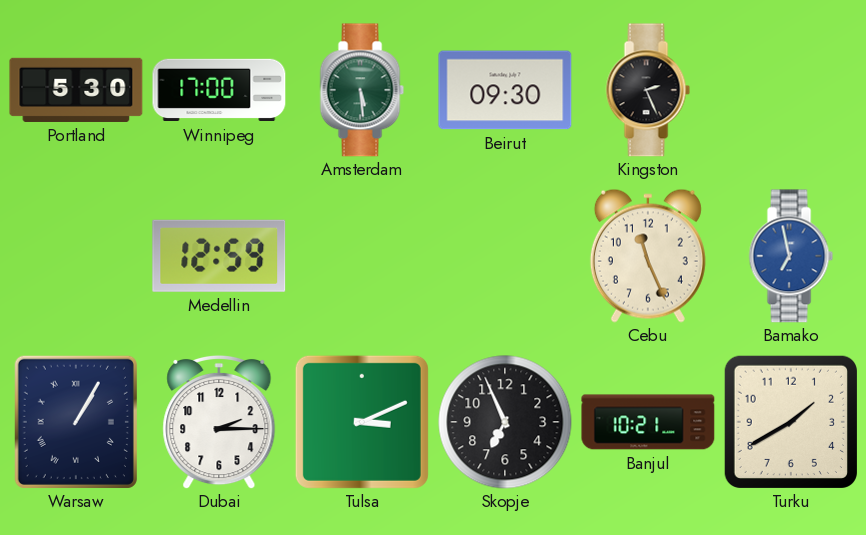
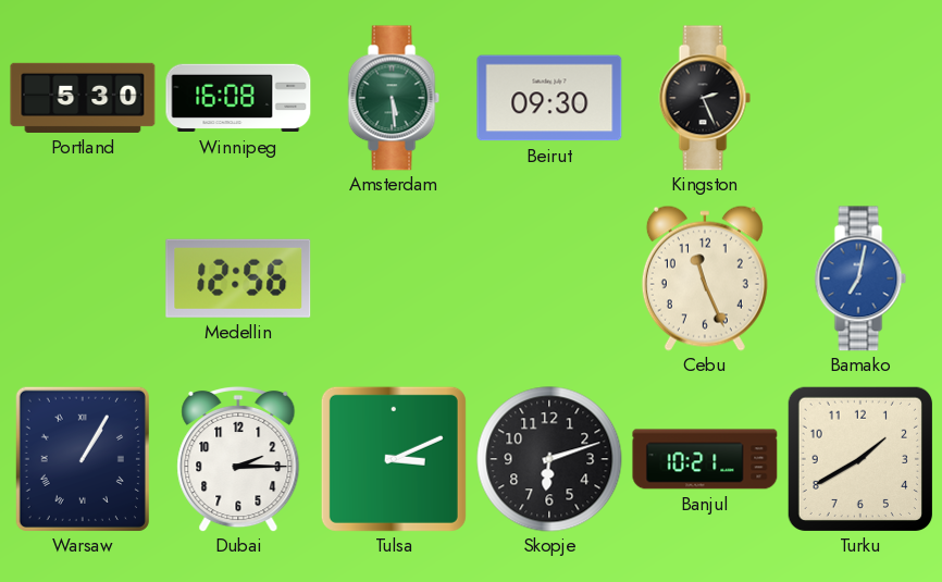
Winnipeg: 17:00 -> 16:08
Medellin: 12:59 -> 12:56
Bamako: 6:58 -> 7:02
Skopje: 6:56 -> 6:12
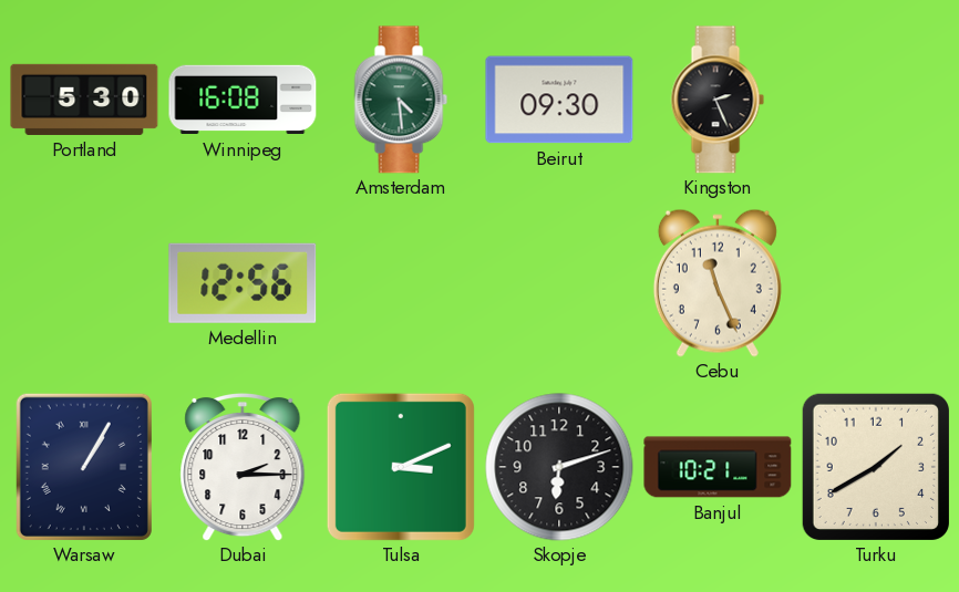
Amsterdam: 5:29 -> 4:29
Bamako: 7:02 -> none
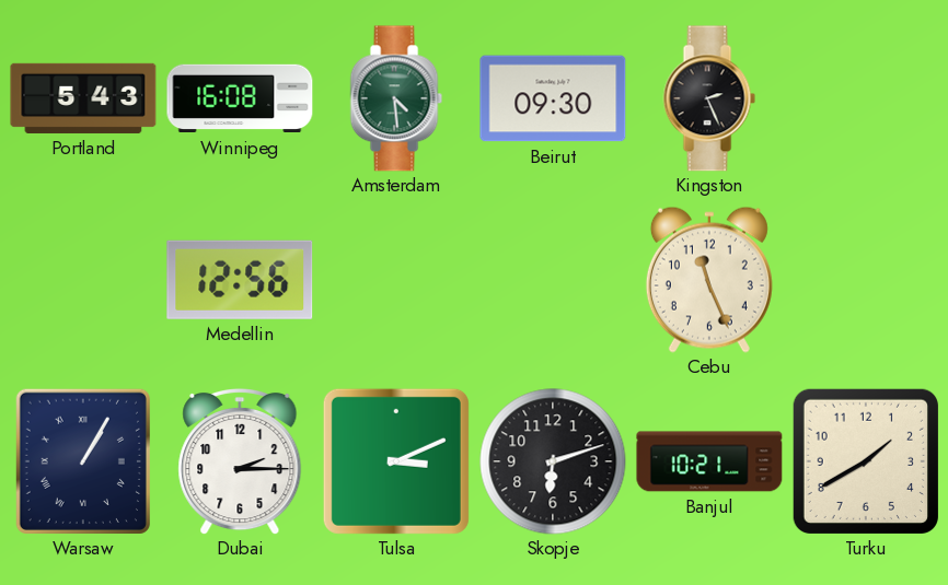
Portland: 5:30 -> 5:43
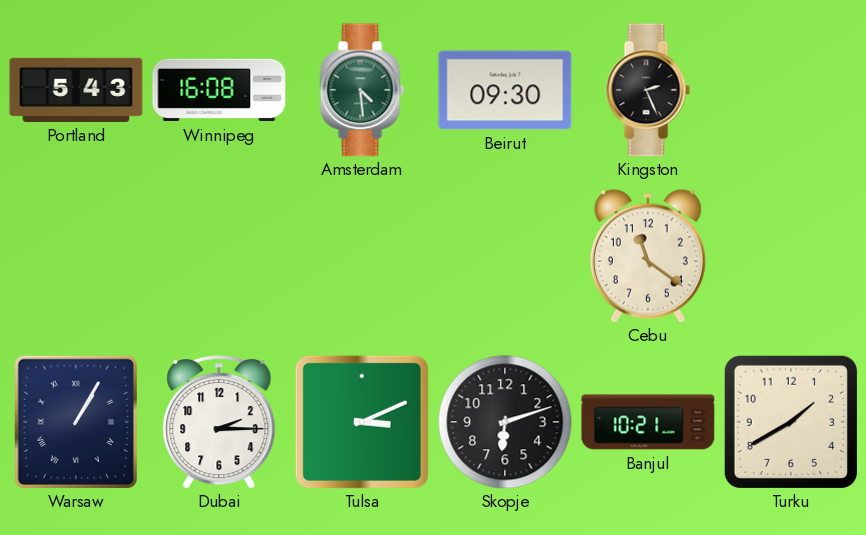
Medellin: 12:56 -> none
Cebu: 11:26 -> 11:21
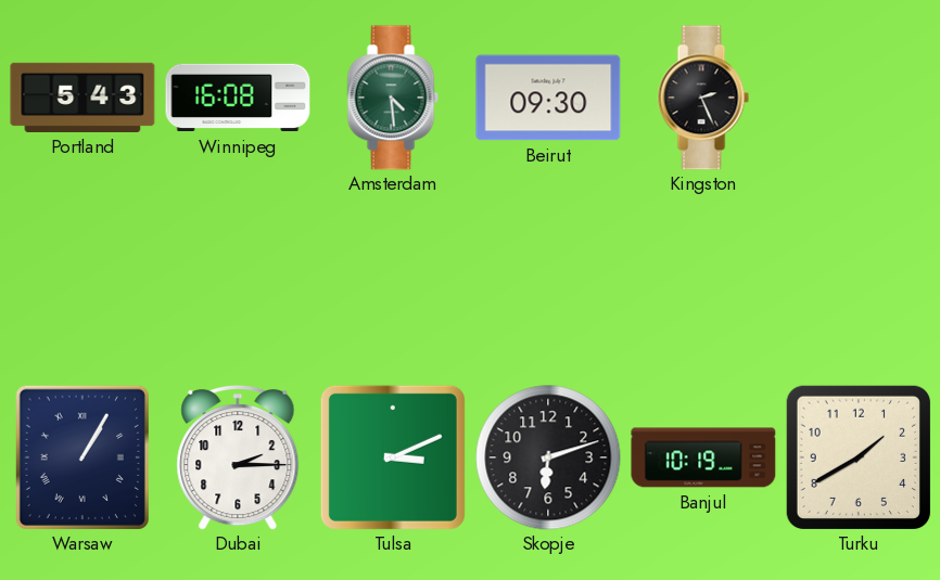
Cebu: 11:21 -> none
Banjul: 10:21 -> 10:19
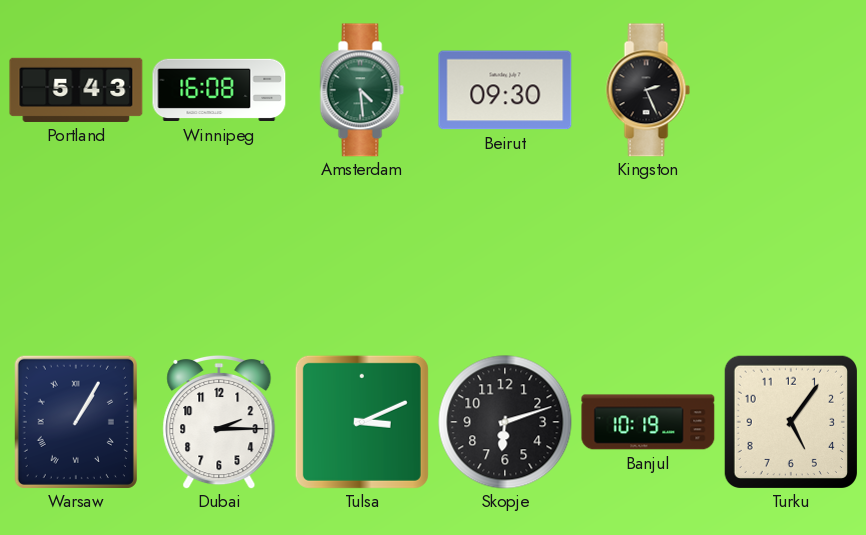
Turku: 1:40 -> 5:06
